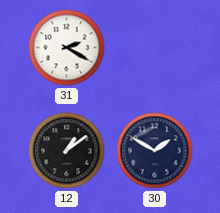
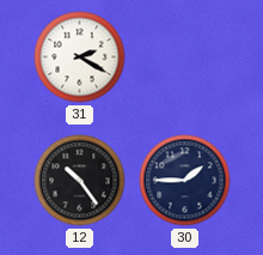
12: 1:09 -> 10:24
30: 1:50 -> 1:45
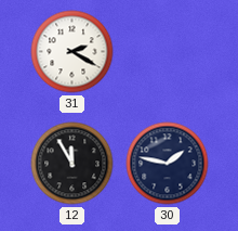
12: 10:24 -> 11:55
30: 1:45 -> 1:47
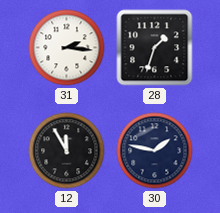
31: 2:20 -> 2:16
28: none -> 1:33
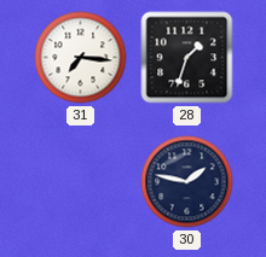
31: 2:16 -> 7:16
12: 11:55 -> none
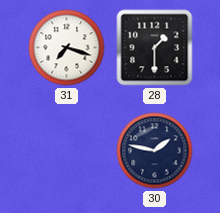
31: 7:16 -> 7:18
28: 1:33 -> 1:30
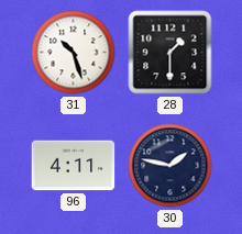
31: 7:18 -> 10:27
96: none -> 4:11
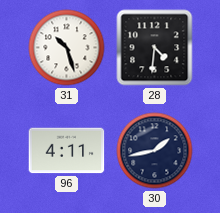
28: 1:30 -> 4:31
30: 1:47 -> 1:43
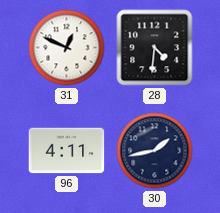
31: 10:27 -> 12:49
